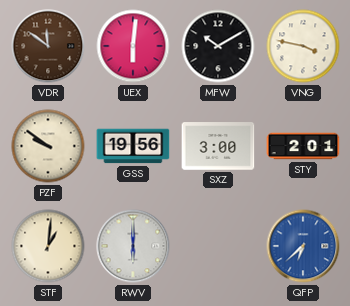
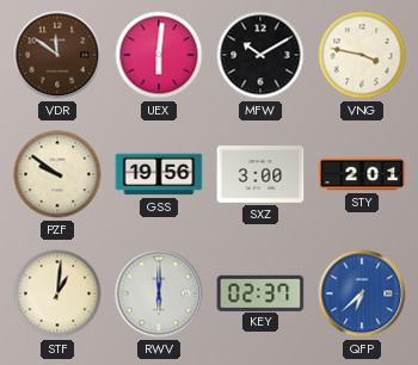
KEY: none -> 02:37
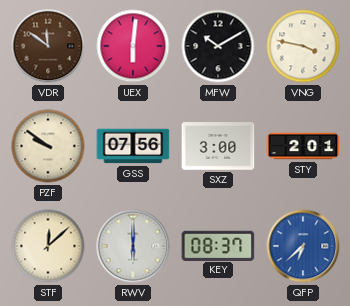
GSS: 19:56 -> 07:56
STF: 1:01 -> 12:08
KEY: 02:37 -> 08:37
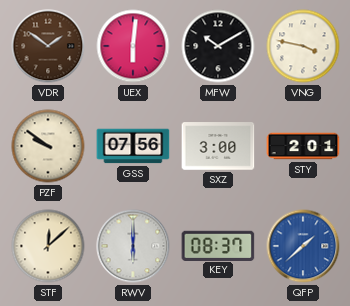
VDR: 11:51 -> 1:51
QFP: 6:38 -> 1:38
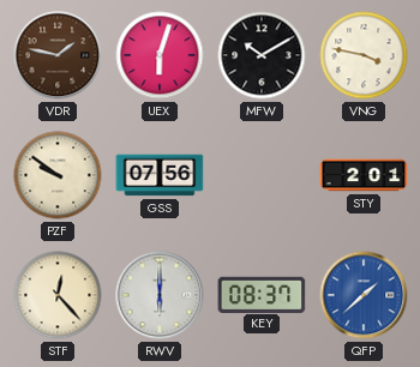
VDR: 1:51 -> 1:47
UEX: 6:01 -> 6:03
SXZ: 3:00 -> none
STF: 12:08 -> 12:23
